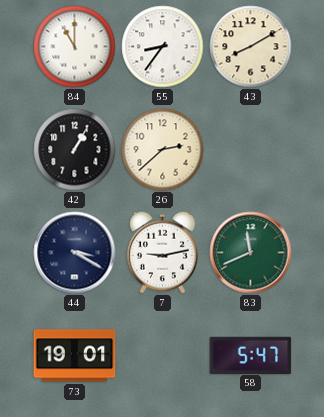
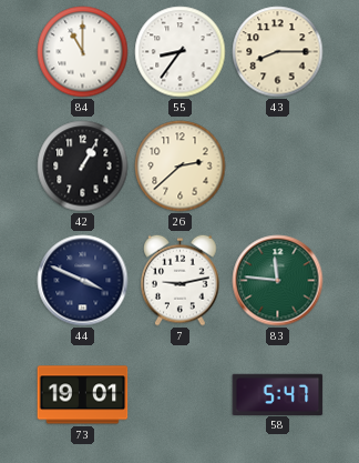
43: 8:10 -> 8:15
44: 3:20 -> 3:49
83: 11:41 -> 11:46
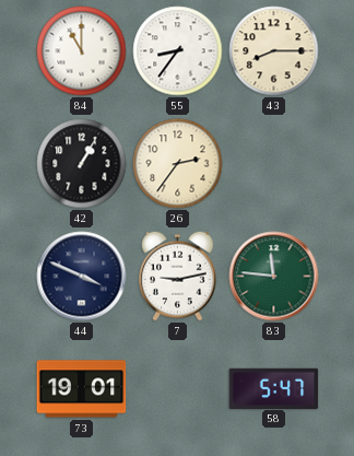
26: 2:38 -> 2:36
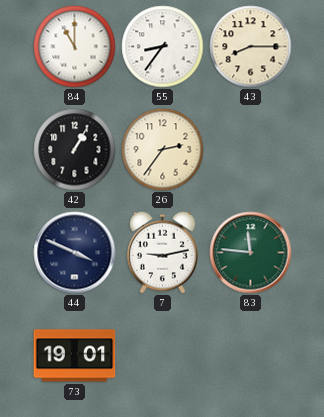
58: 5:47 -> none
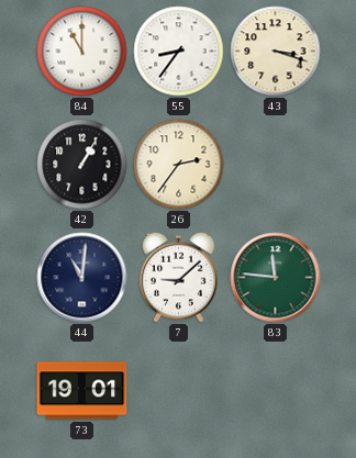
43: 8:15 -> 3:18
44: 3:49 -> 11:01
7: 9:13 -> 9:08
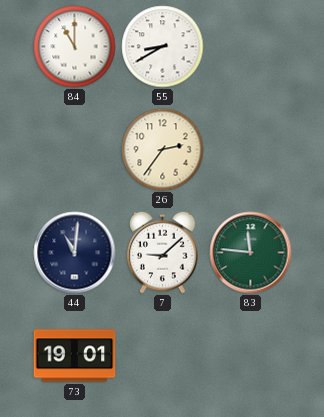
55: 8:36 -> 8:40
43: 3:18 -> none
42: 1:05 -> none
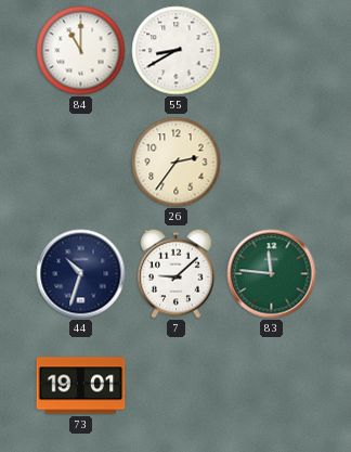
44: 11:01 -> 10:33
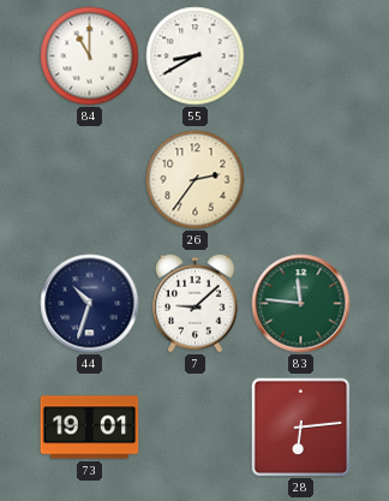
28: none -> 6:14
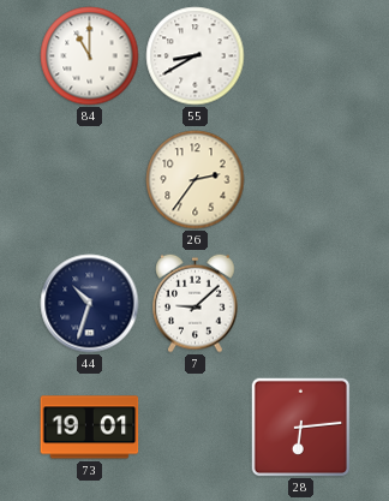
83: 11:46 -> none
